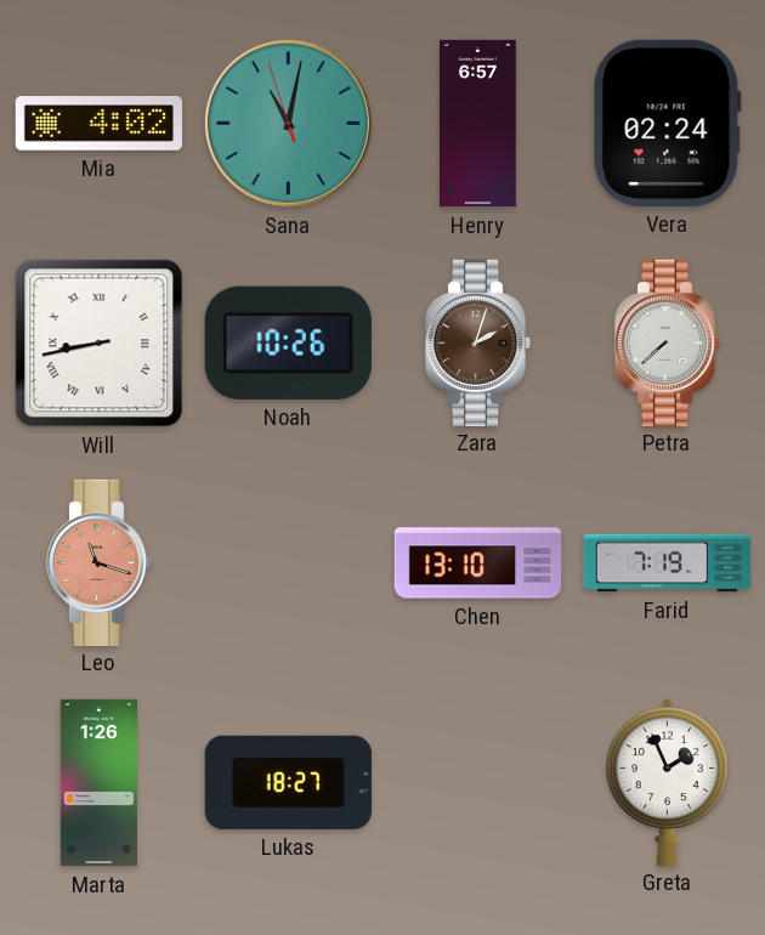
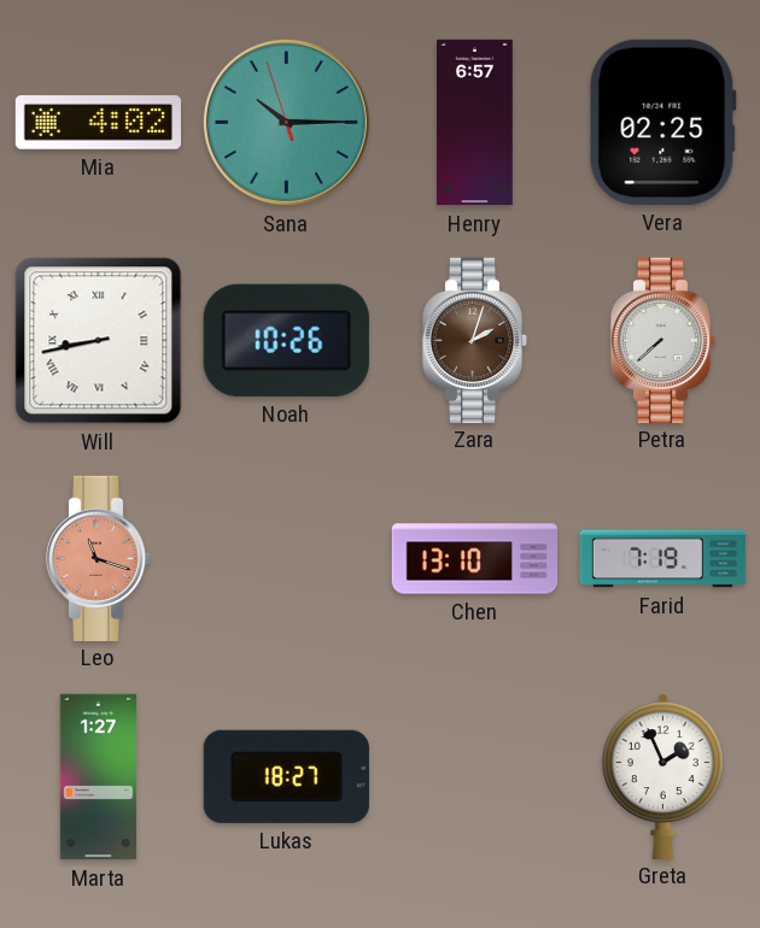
Sana: 11:01 -> 10:14
Vera: 02:24 -> 02:25
Marta: 1:26 -> 1:27
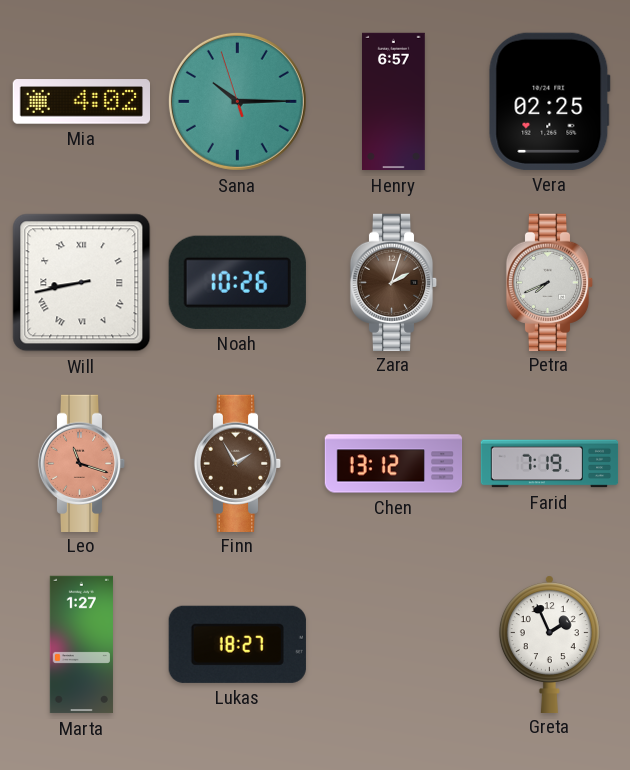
Petra: 7:38 -> 7:41
Finn: none -> 1:55
Chen: 13:10 -> 13:12
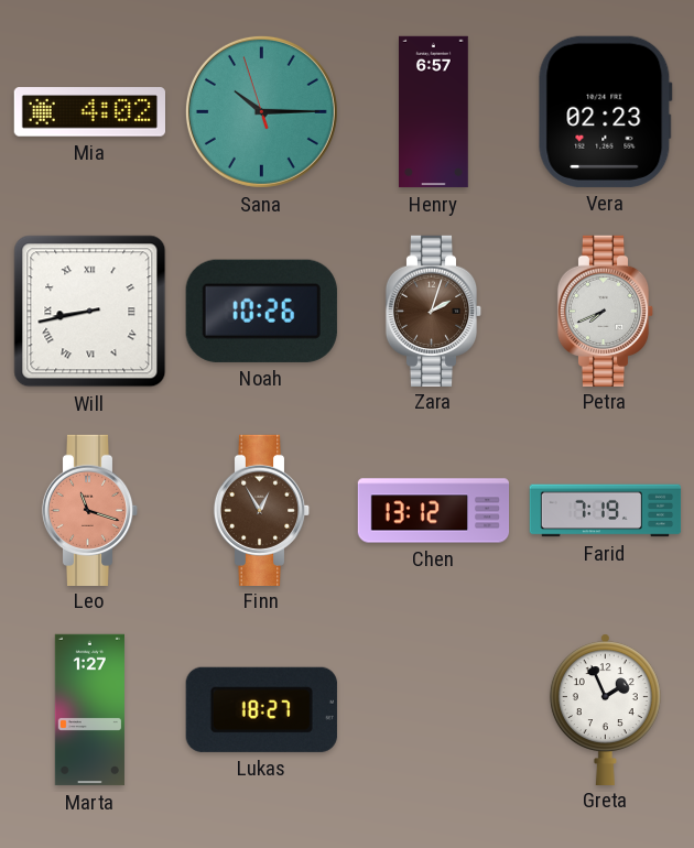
Vera: 02:25 -> 02:23
Finn: 1:55 -> 12:55
